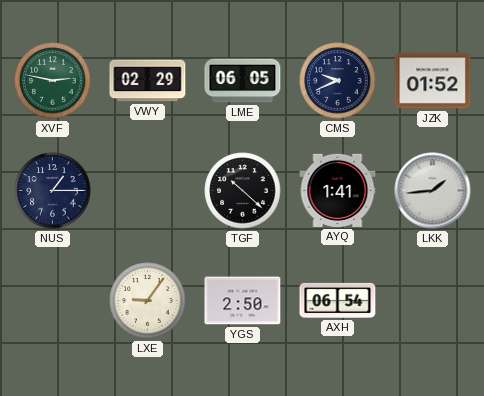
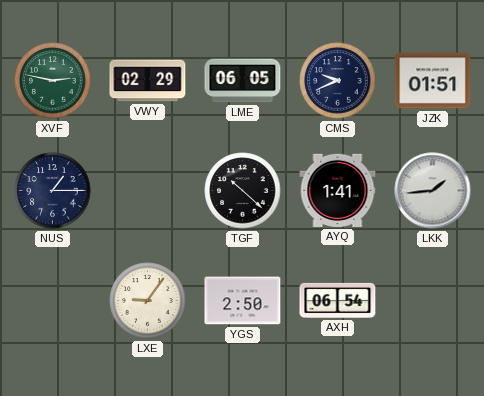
JZK: 01:52 -> 01:51
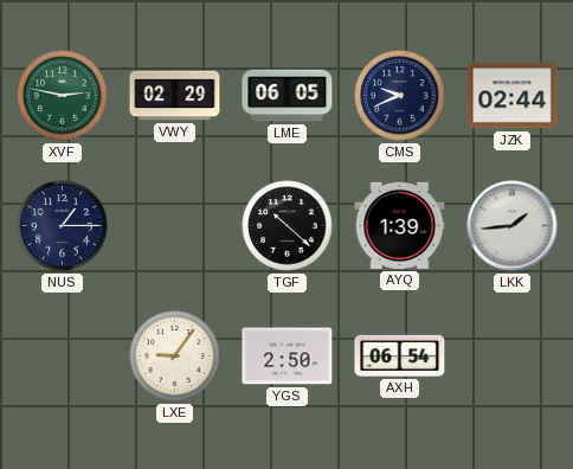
JZK: 01:51 -> 02:44
AYQ: 1:41 -> 1:39
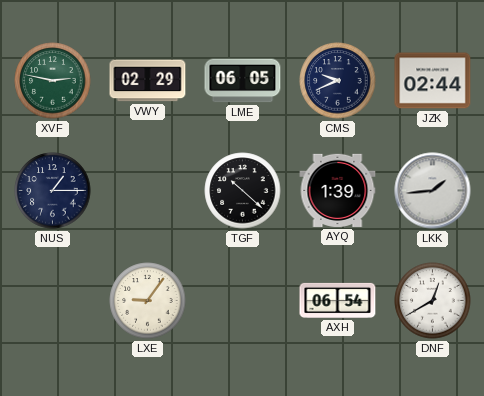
YGS: 2:50 -> none
DNF: none -> 12:40
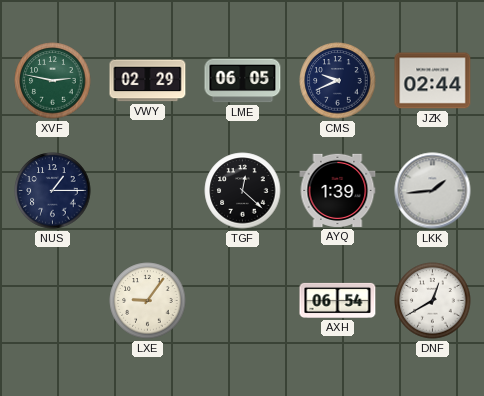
TGF: 10:22 -> 12:22
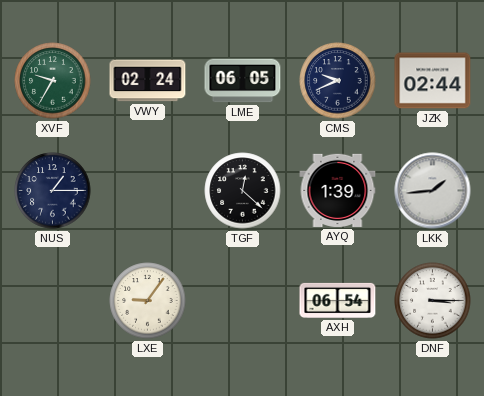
XVF: 2:47 -> 9:35
VWY: 02:29 -> 02:24
DNF: 12:40 -> 3:15
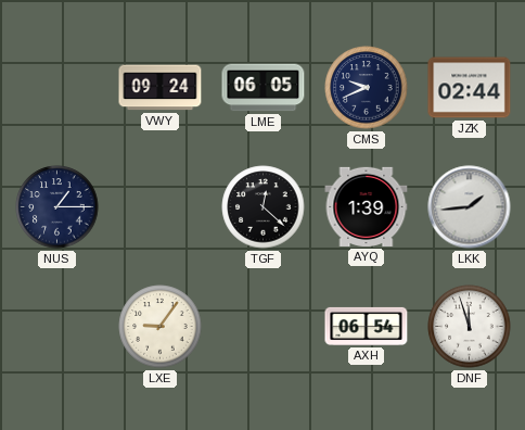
XVF: 9:35 -> none
VWY: 02:24 -> 09:24
DNF: 3:15 -> 11:57
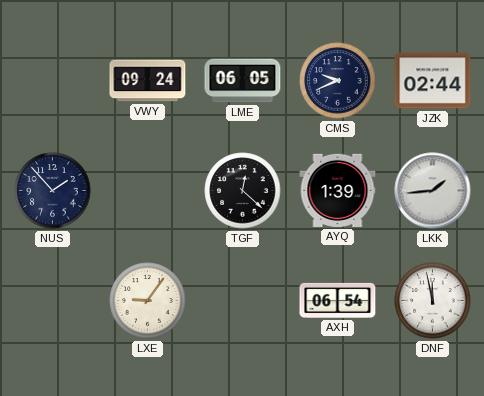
NUS: 1:15 -> 1:53
DNF: 11:57 -> 11:58
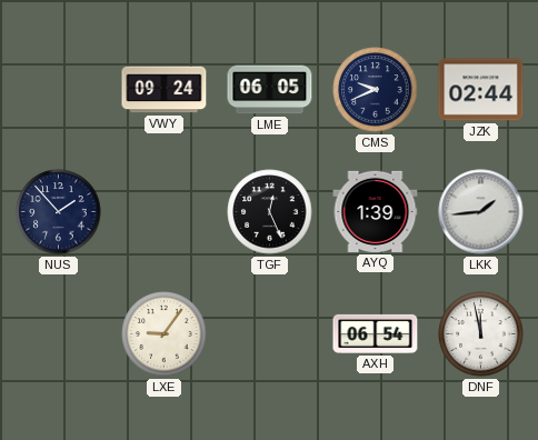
TGF: 12:22 -> 12:26
